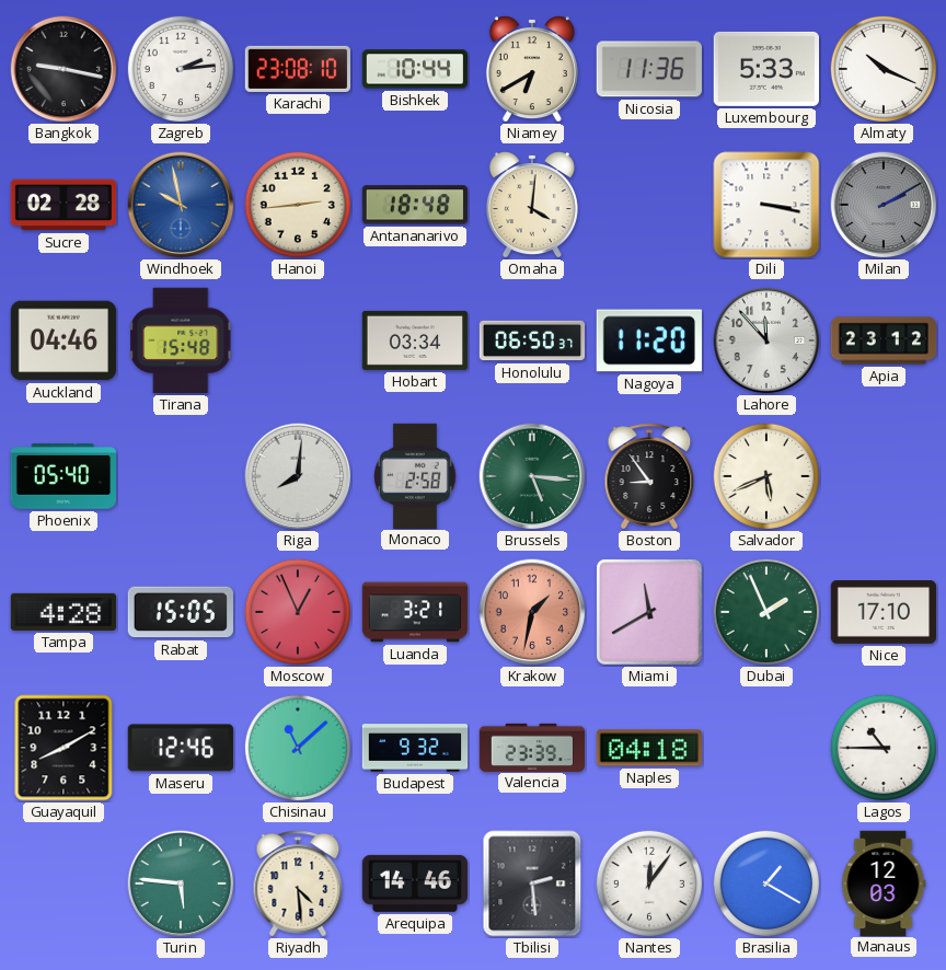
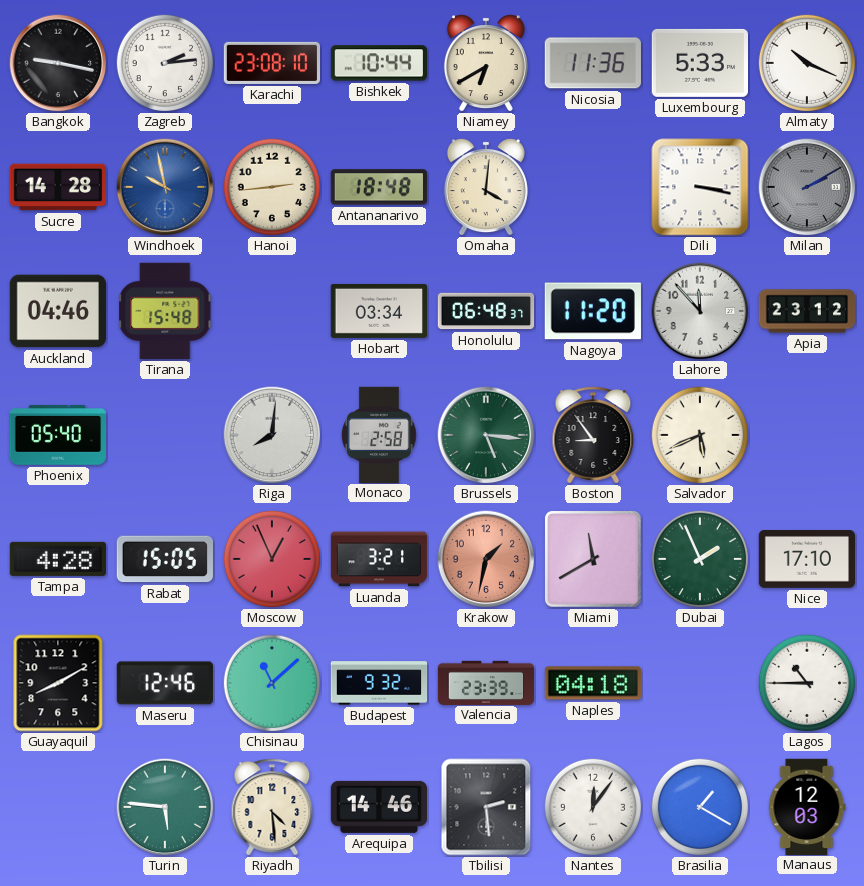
Sucre: 02:28 -> 14:28
Honolulu: 06:50 -> 06:48
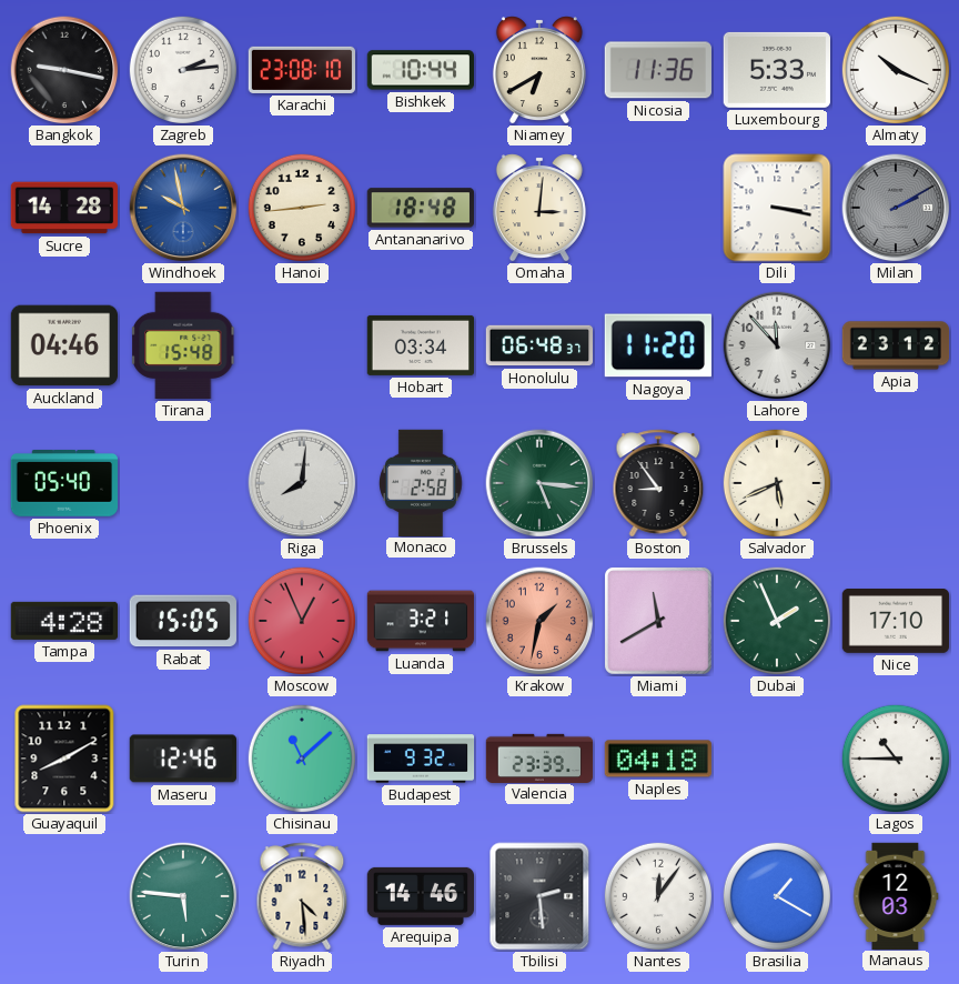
Omaha: 4:01 -> 3:01
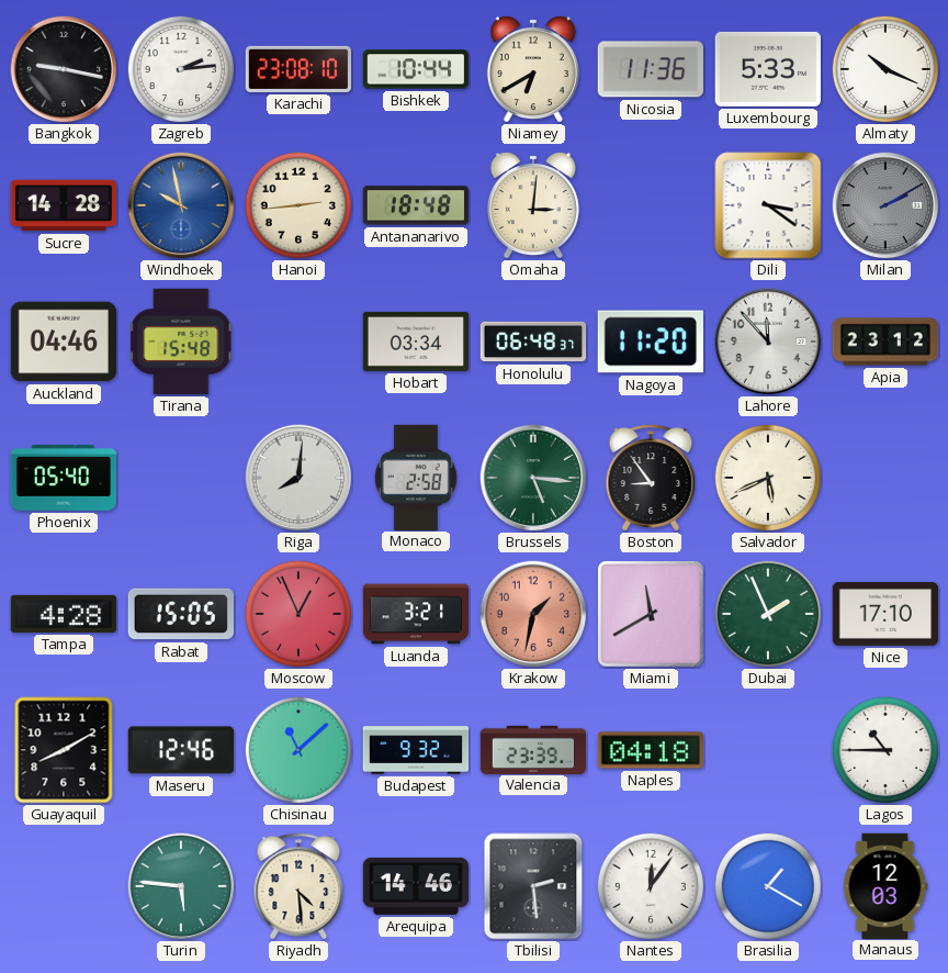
Dili: 3:17 -> 3:21
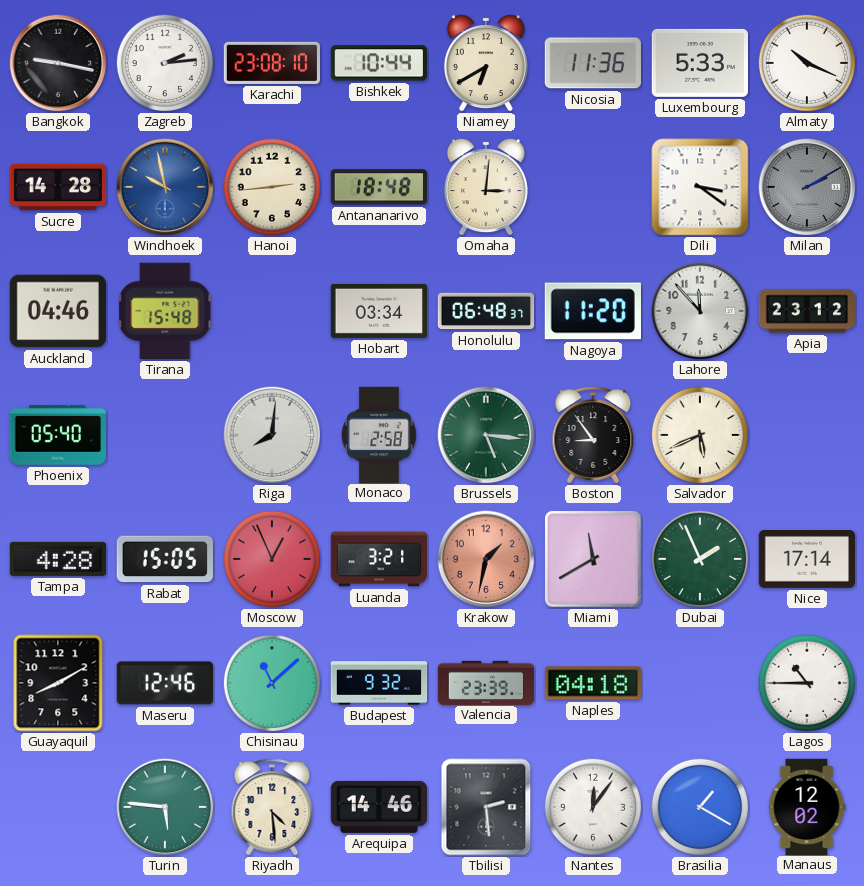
Nice: 17:10 -> 17:14
Manaus: 12:03 -> 12:02
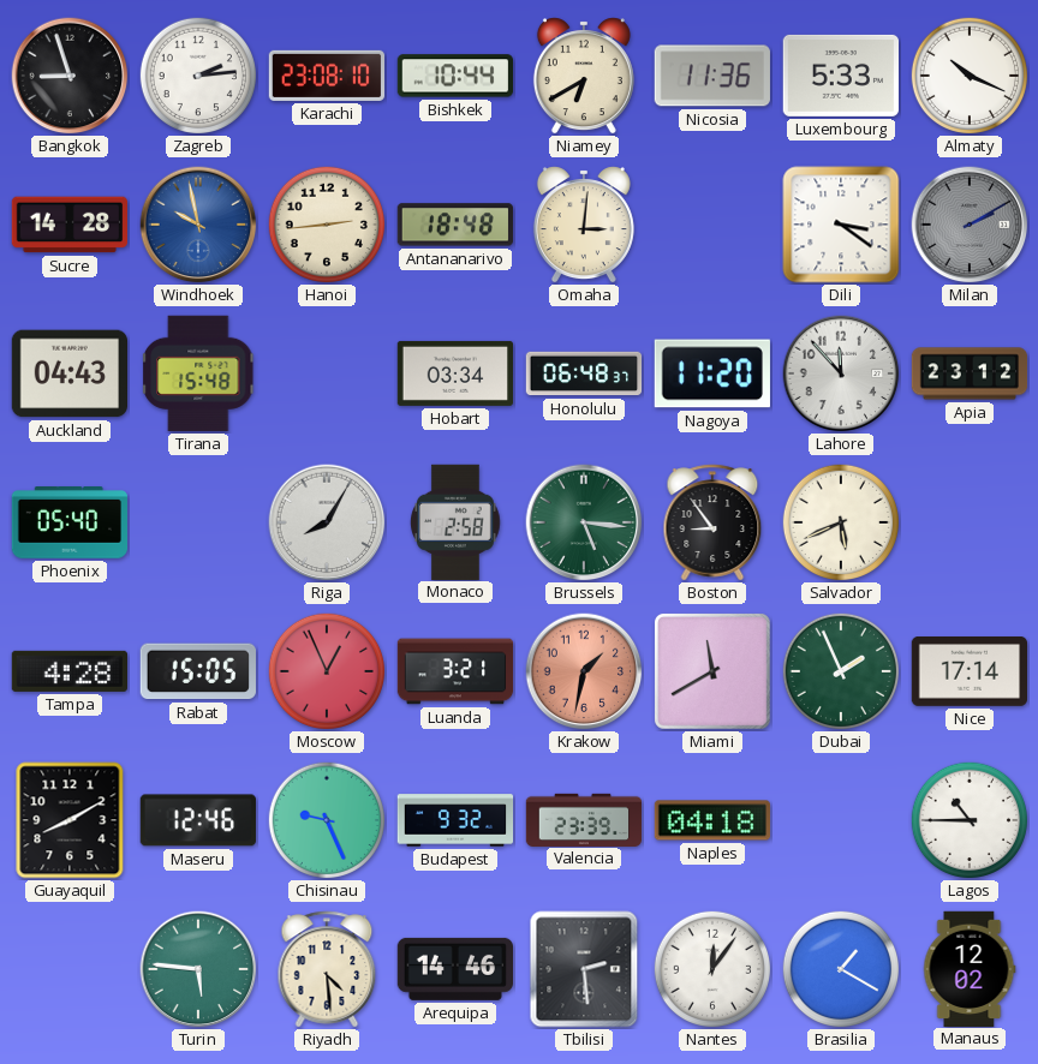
Bangkok: 9:17 -> 8:57
Auckland: 04:46 -> 04:43
Riga: 8:01 -> 8:05
Chisinau: 11:08 -> 9:26
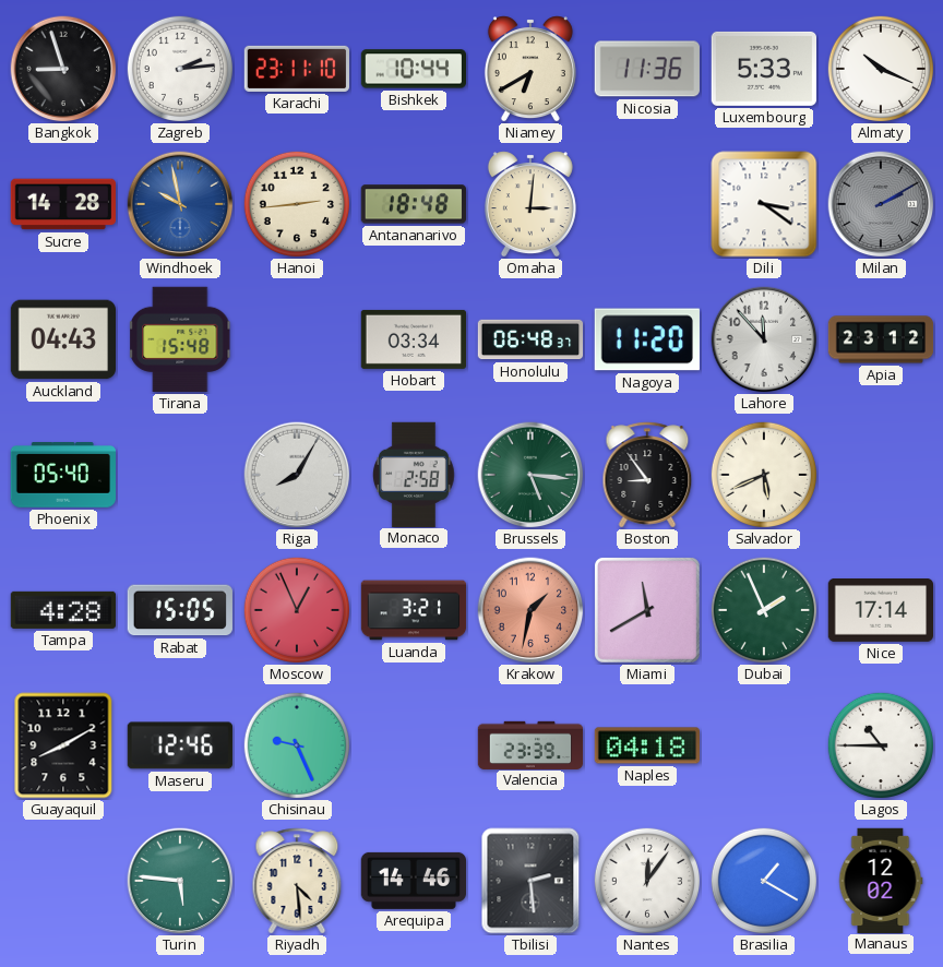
Karachi: 23:08 -> 23:11
Budapest: 9:32 -> none
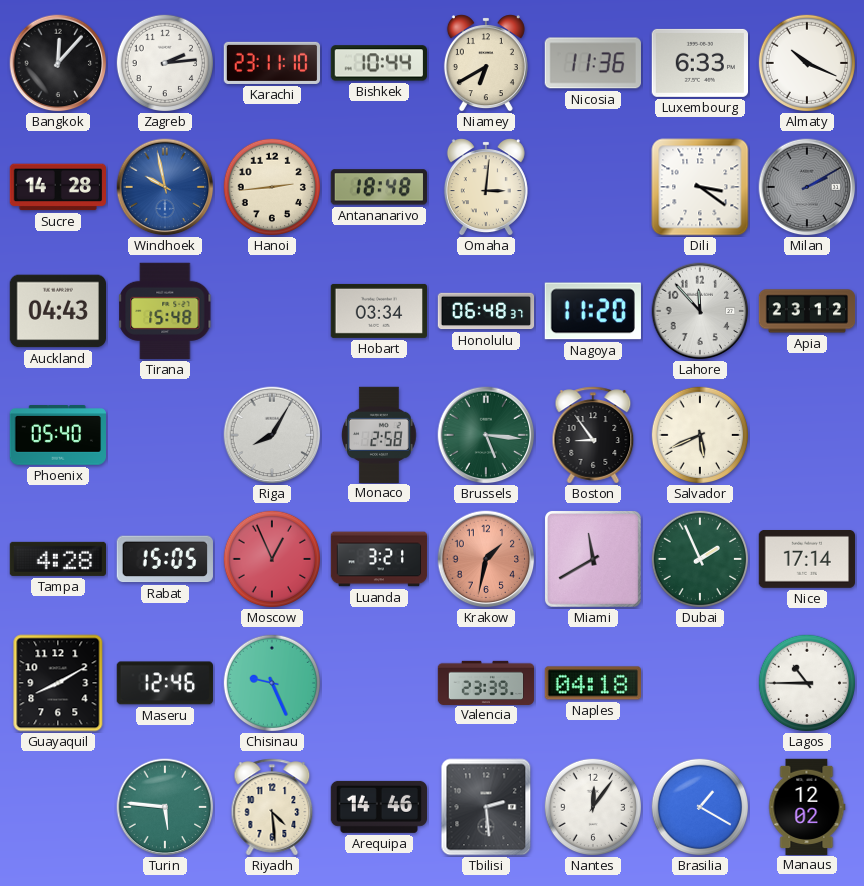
Bangkok: 8:57 -> 12:07
Luxembourg: 5:33 -> 6:33
